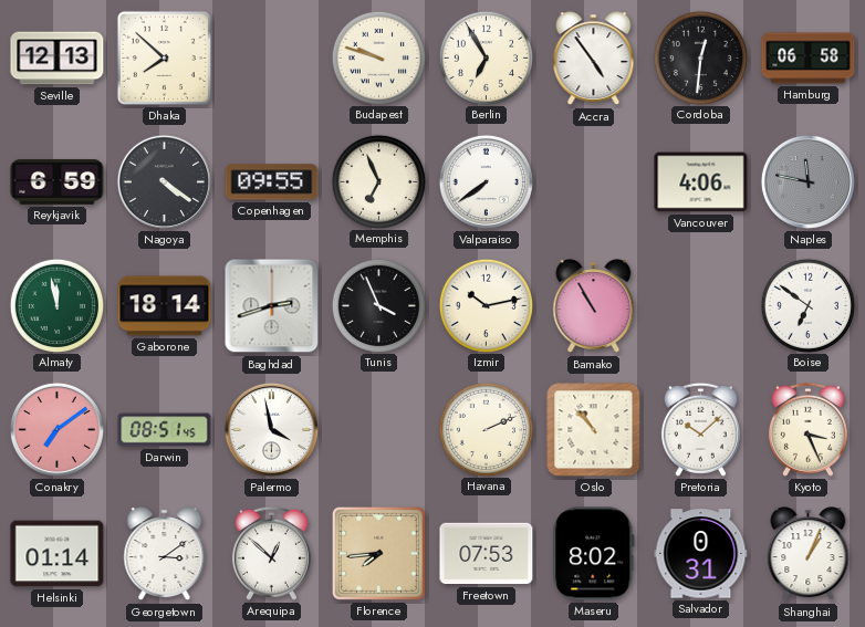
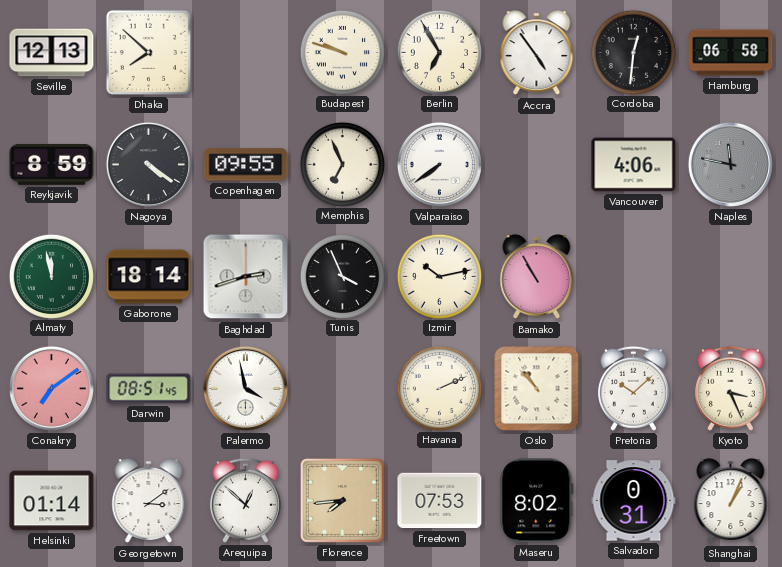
Reykjavik: 6:59 -> 8:59
Boise: 6:51 -> none
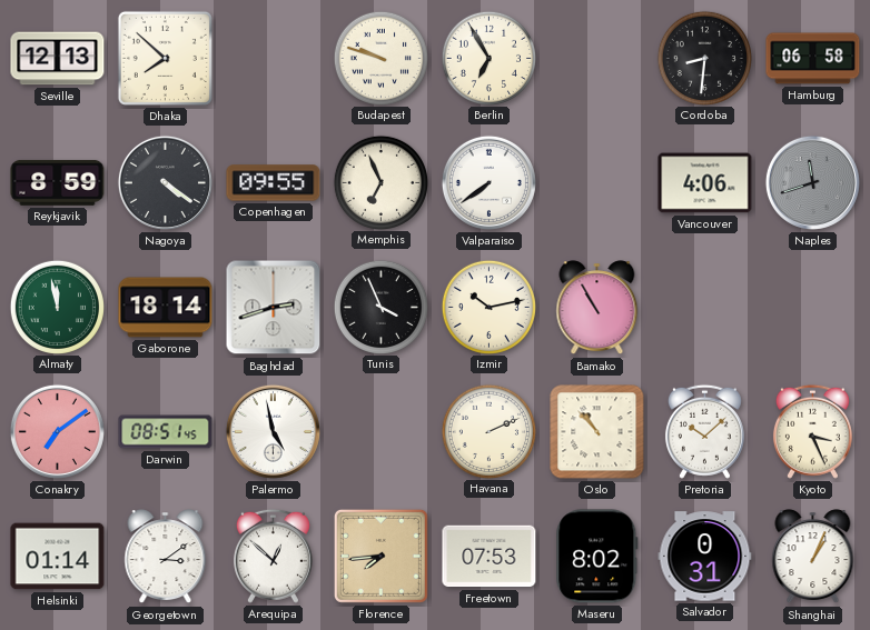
Accra: 4:54 -> none
Cordoba: 12:31 -> 8:31
Naples: 11:47 -> 11:42
Palermo: 3:58 -> 4:58
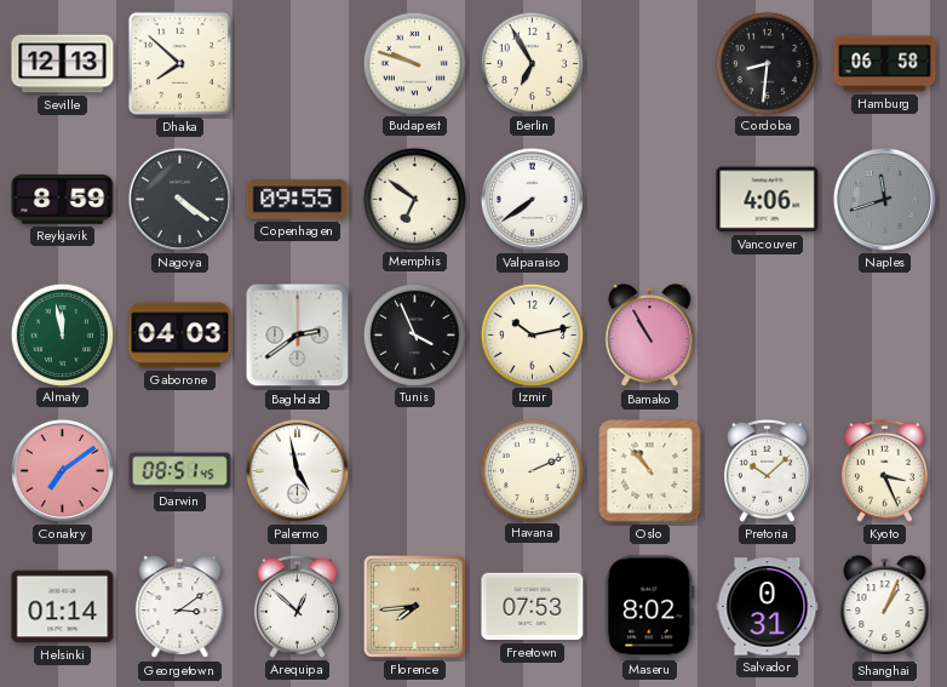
Memphis: 6:56 -> 6:51
Gaborone: 18:14 -> 04:03
Baghdad: 2:42 -> 2:39
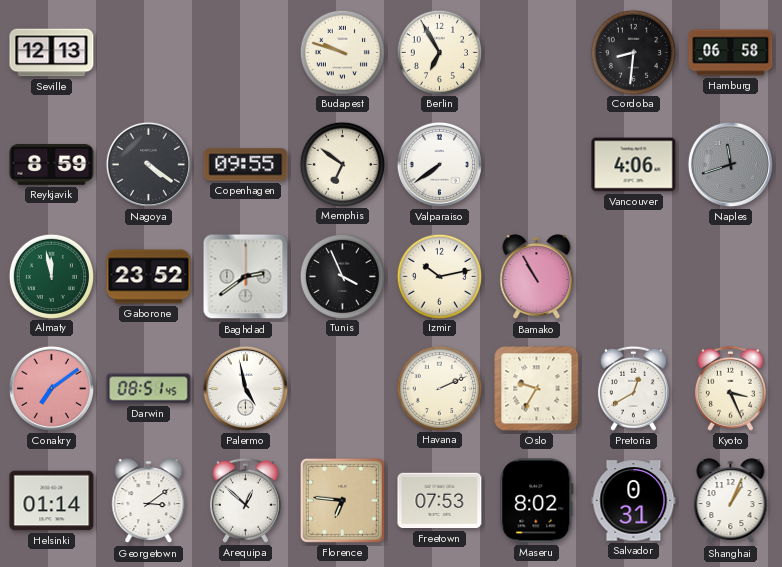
Dhaka: 7:52 -> none
Gaborone: 04:03 -> 23:52
Oslo: 10:53 -> 9:35
Pretoria: 10:08 -> 12:40
Florence: 7:44 -> 6:46
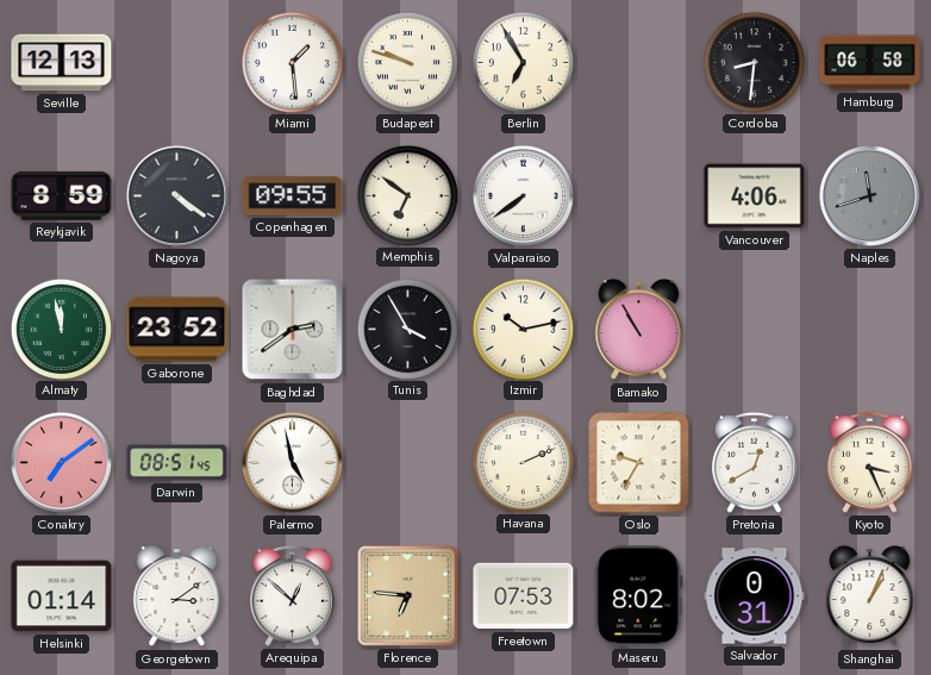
Miami: none -> 1:29
Tunis: 3:56 -> 3:55
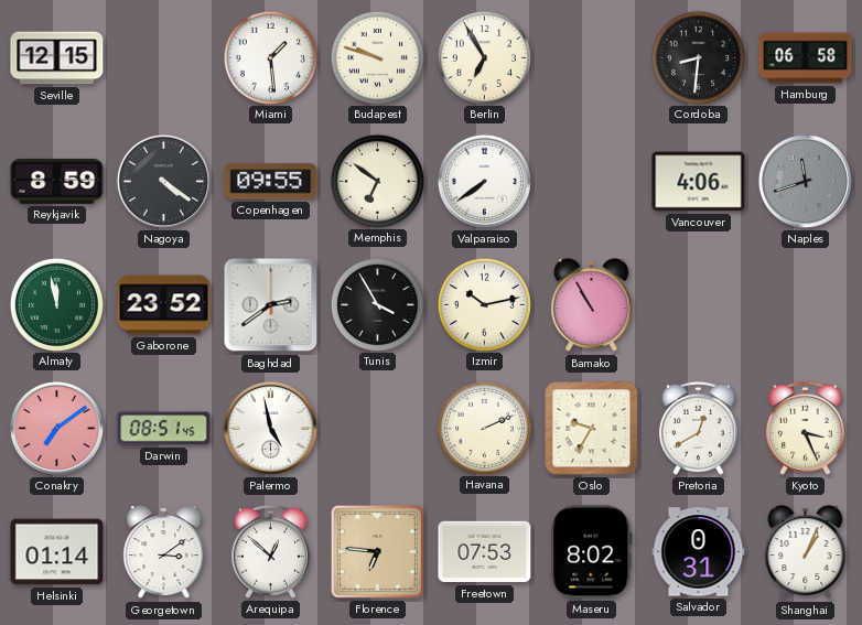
Seville: 12:13 -> 12:15
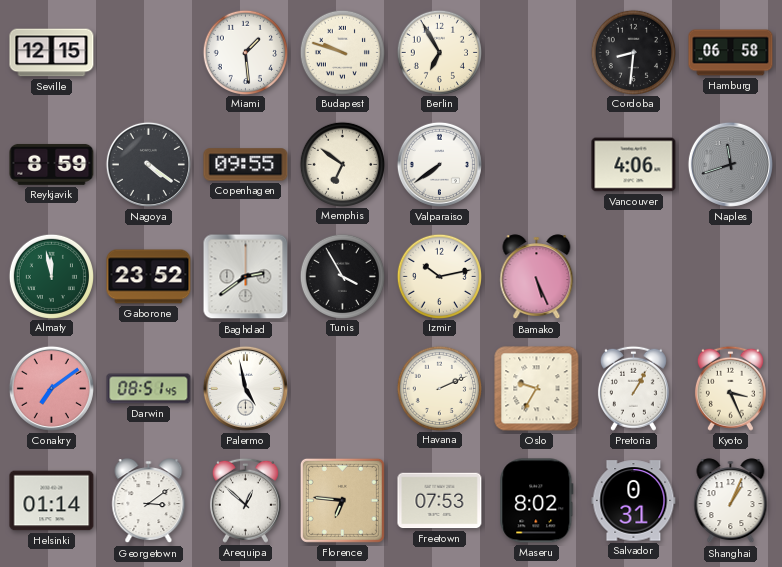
Bamako: 10:55 -> 5:26
Pretoria: 12:40 -> 1:05
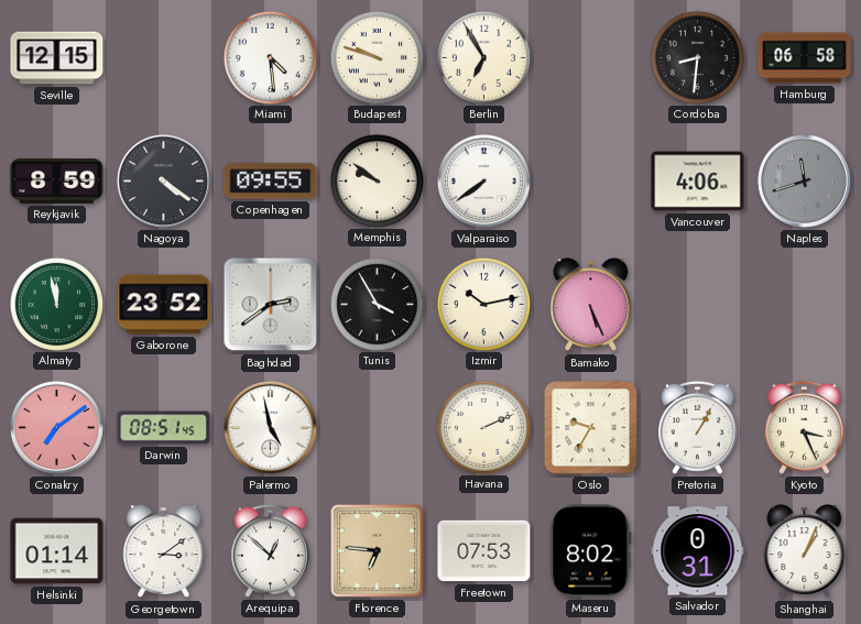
Miami: 1:29 -> 4:29
Memphis: 6:51 -> 9:51
